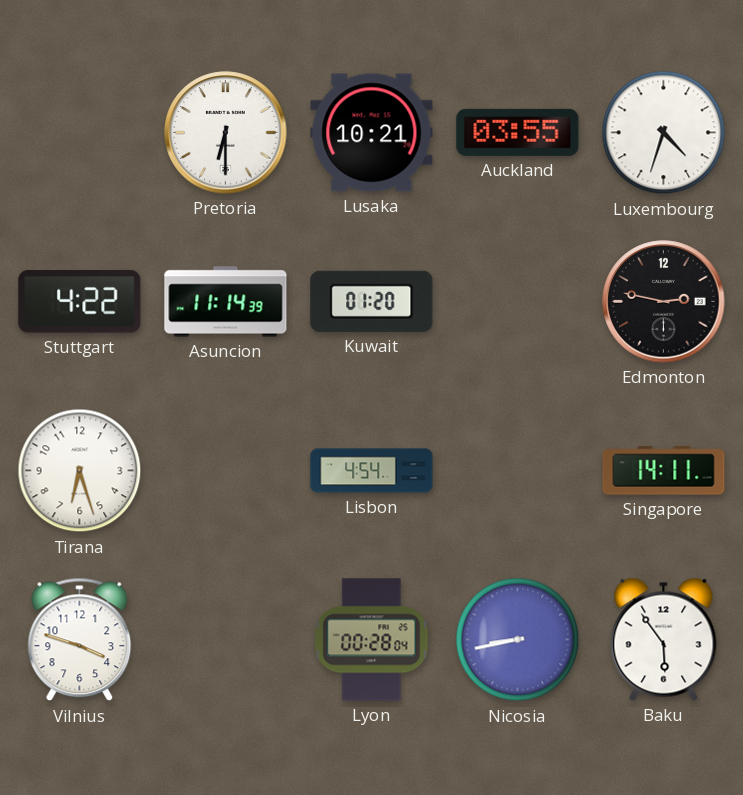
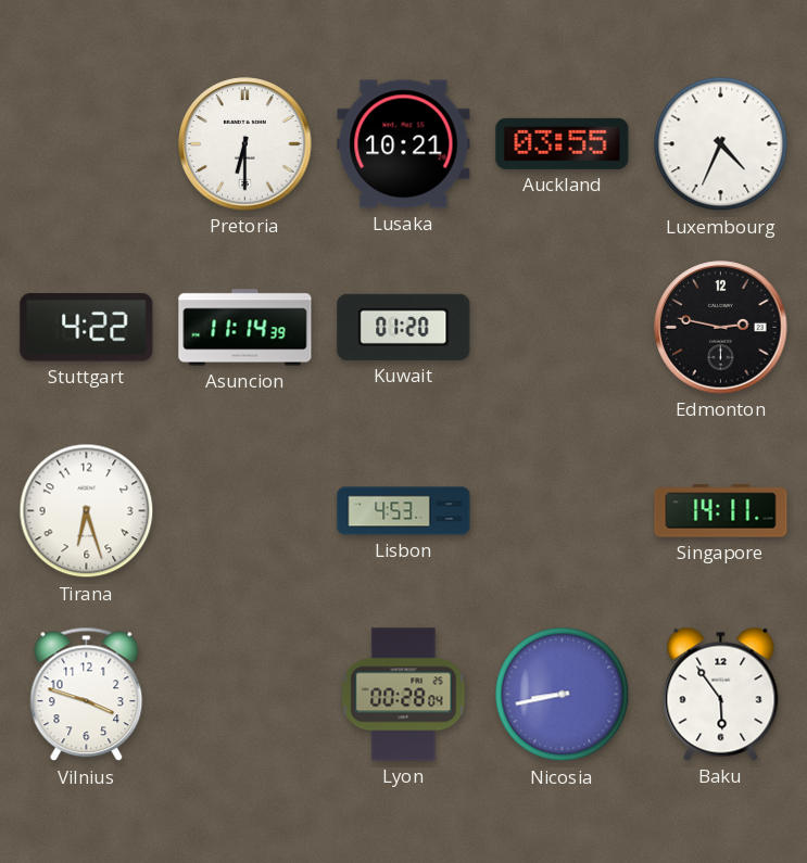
Luxembourg: 4:33 -> 4:34
Lisbon: 4:54 -> 4:53
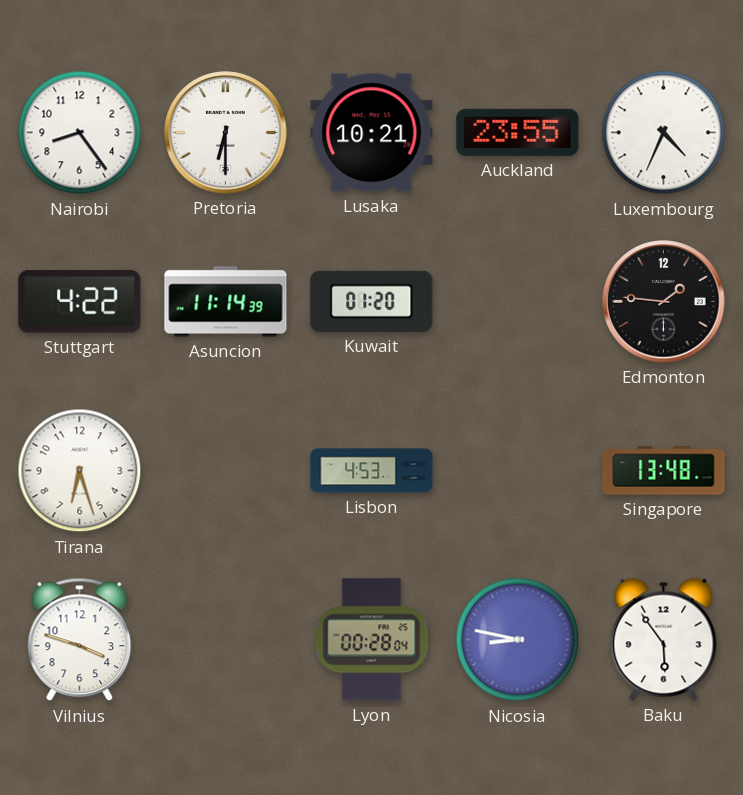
Nairobi: none -> 8:24
Auckland: 03:55 -> 23:55
Edmonton: 2:47 -> 1:46
Singapore: 14:11 -> 13:48
Nicosia: 8:43 -> 8:47
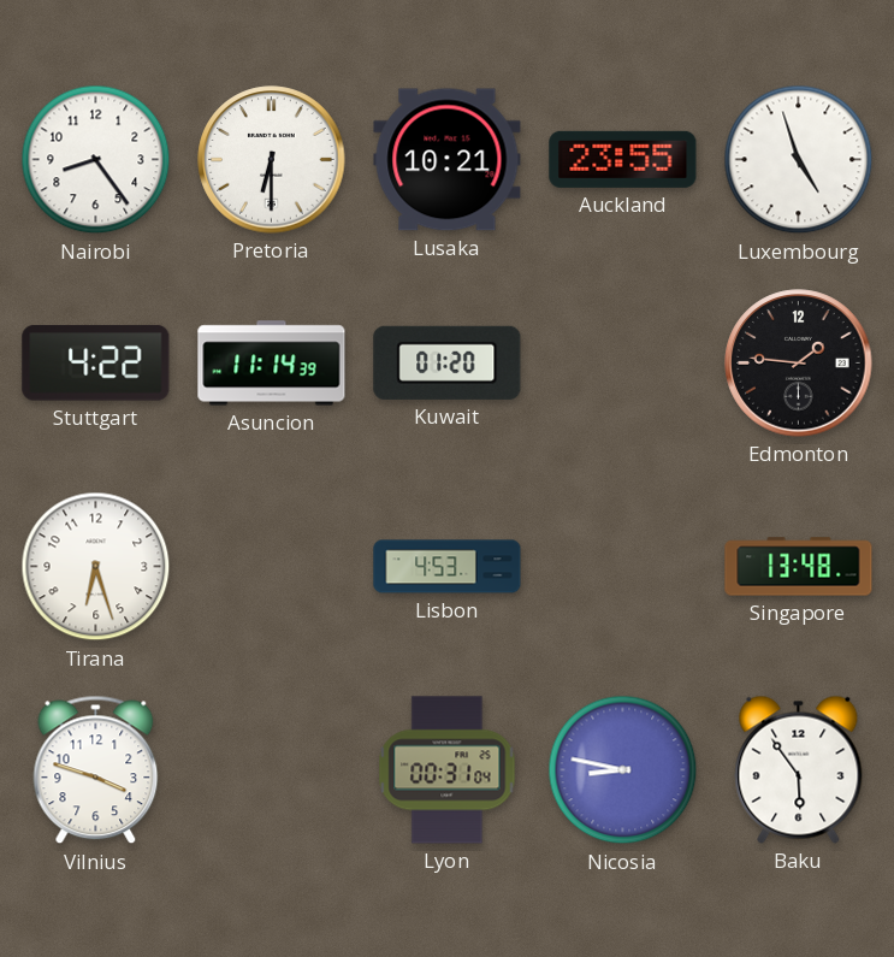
Luxembourg: 4:34 -> 4:57
Lyon: 00:28 -> 00:31
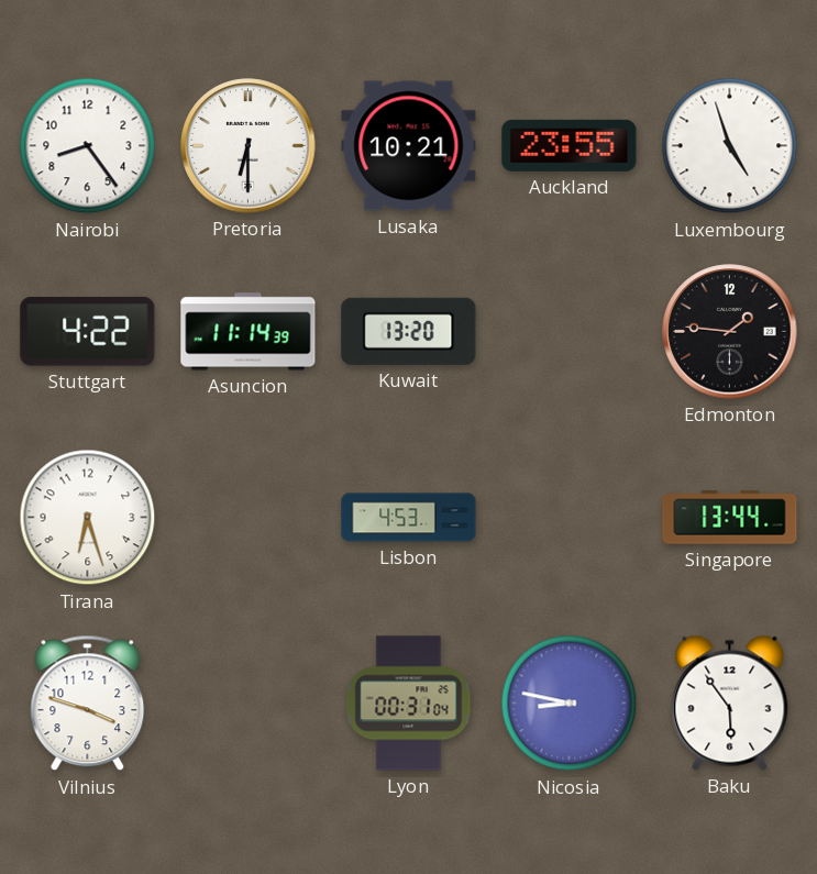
Kuwait: 01:20 -> 13:20
Singapore: 13:48 -> 13:44
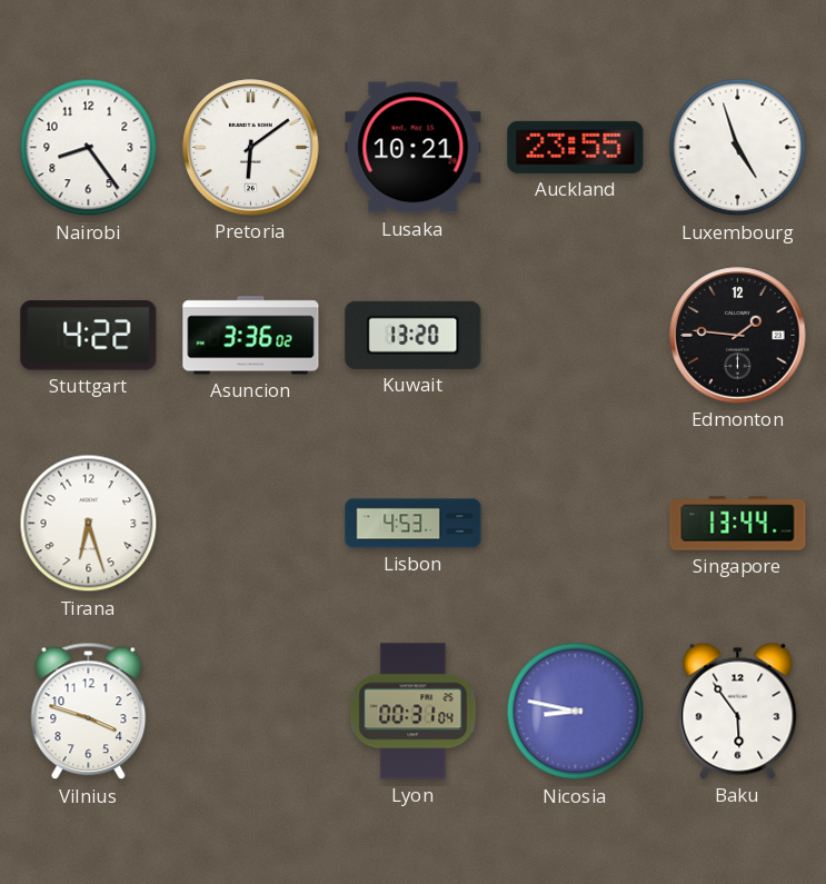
Pretoria: 6:30 -> 6:09
Asuncion: 11:14 -> 3:36
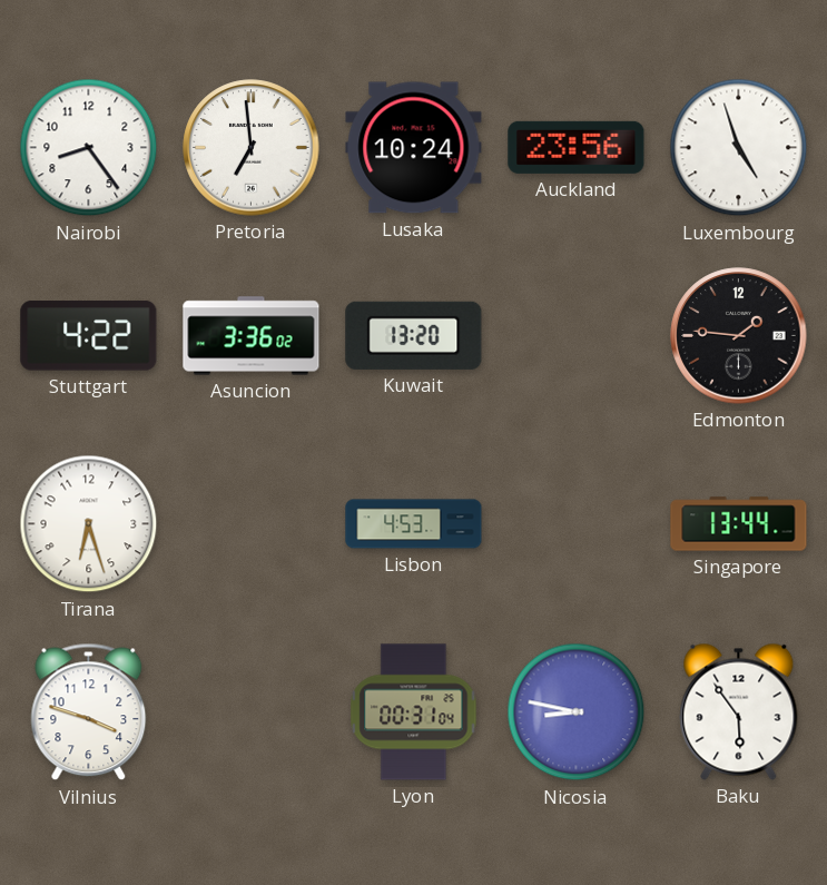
Pretoria: 6:09 -> 6:59
Lusaka: 10:21 -> 10:24
Auckland: 23:55 -> 23:56
